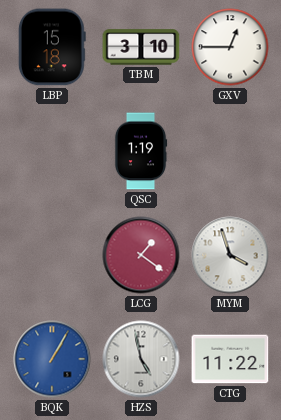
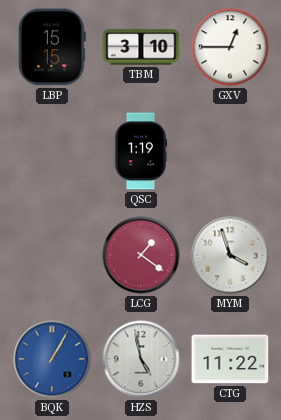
LBP: 15:18 -> 15:15
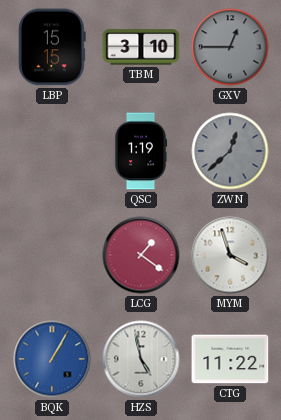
GXV dial: white -> grey
ZWN: none -> 12:38
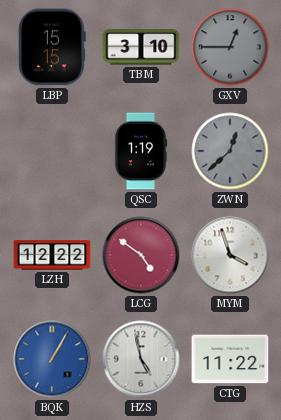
LZH: none -> 12:22
LCG: 1:21 -> 4:51
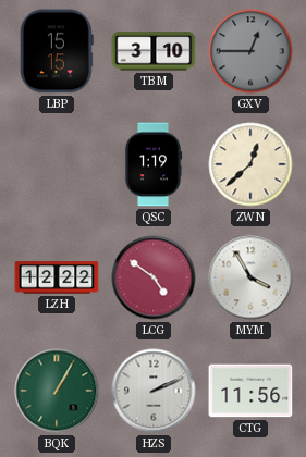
ZWN dial: grey -> cream
MYM: 3:57 -> 3:55
BQK dial: blue -> green
HZS: 4:58 -> 2:11
CTG: 11:22 -> 11:56
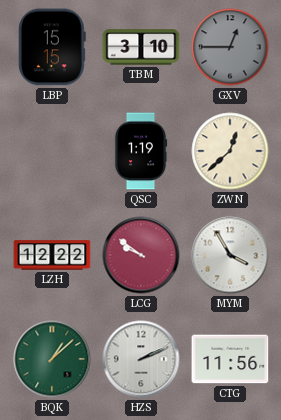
LCG: 4:51 -> 9:51
BQK: 1:05 -> 1:08
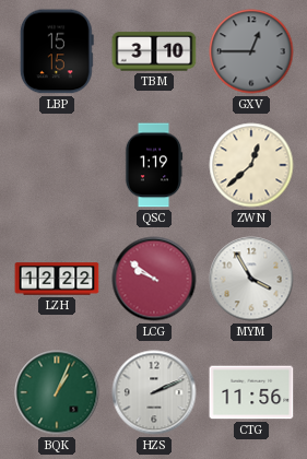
BQK: 1:08 -> 1:04
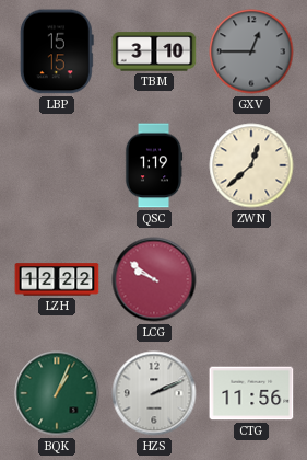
MYM: 3:55 -> none
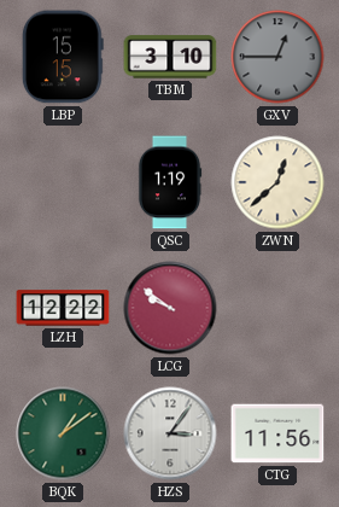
BQK: 1:04 -> 1:09
HZS: 2:11 -> 3:06
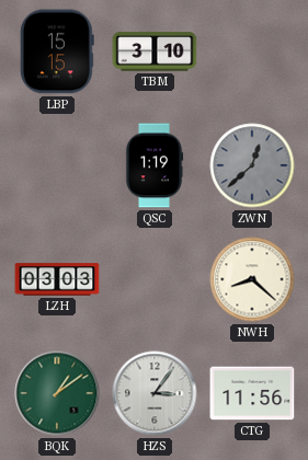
GXV: 12:45 -> none
ZWN dial: cream -> grey
LZH: 12:22 -> 03:03
LCG: 9:51 -> none
NWH: none -> 8:22
